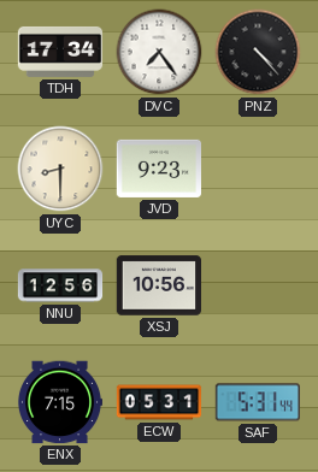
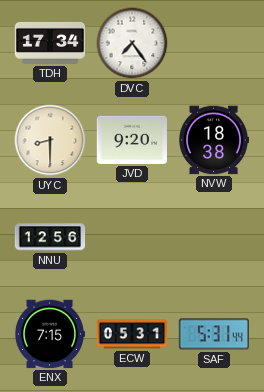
PNZ: 4:23 -> none
JVD: 9:23 -> 9:20
NVW: none -> 18:38
XSJ: 10:56 -> none
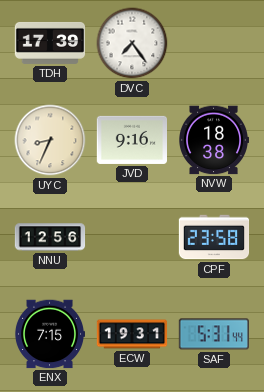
TDH: 17:34 -> 17:39
UYC: 8:30 -> 8:34
JVD: 9:20 -> 9:16
CPF: none -> 23:58
ECW: 05:31 -> 19:31
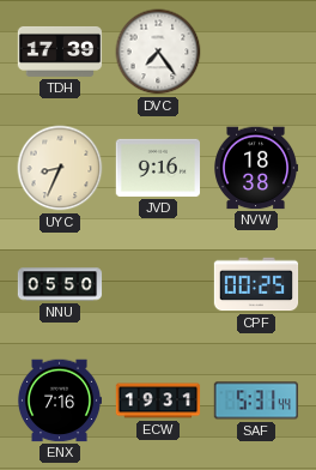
NNU: 12:56 -> 05:50
CPF: 23:58 -> 00:25
ENX: 7:15 -> 7:16
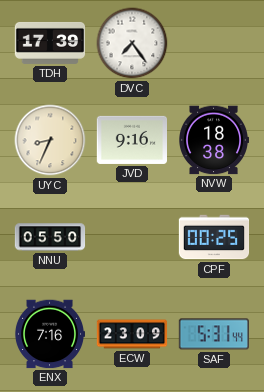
ECW: 19:31 -> 23:09
